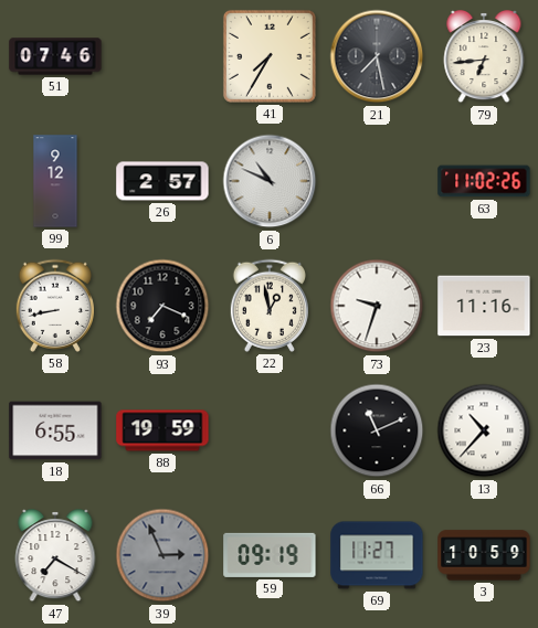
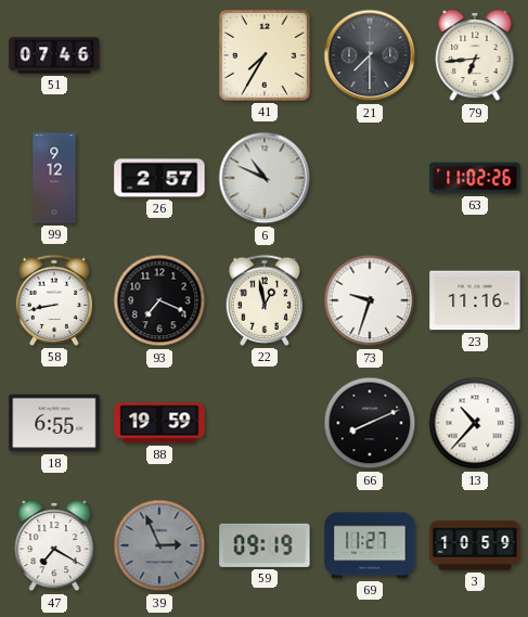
21: 7:28 -> 7:30
66: 11:11 -> 8:11
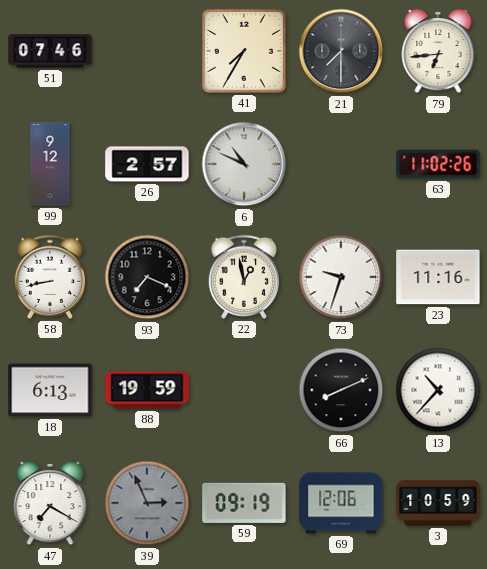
18: 6:55 -> 6:13
69: 11:27 -> 12:06
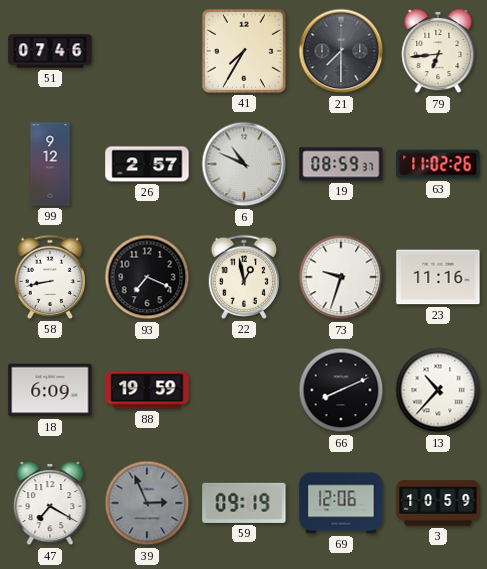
19: none -> 08:59
18: 6:13 -> 6:09
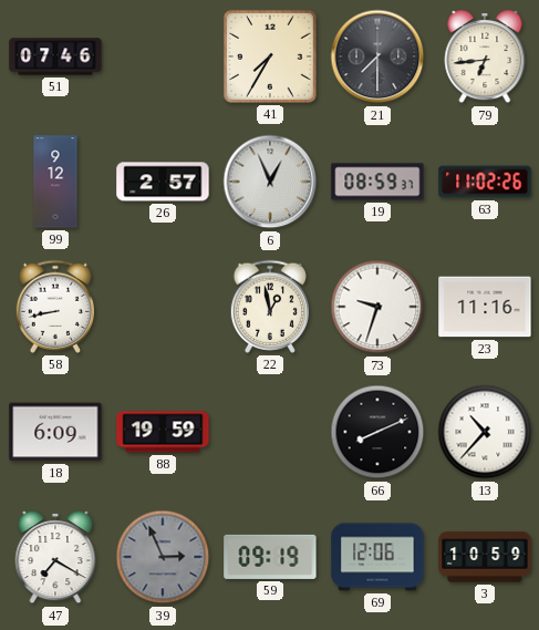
6: 10:49 -> 12:56
93: 7:19 -> none
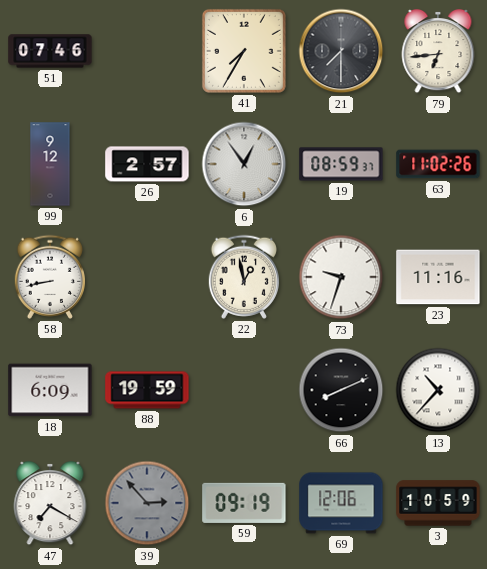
6: 12:56 -> 12:54
39: 2:56 -> 2:53
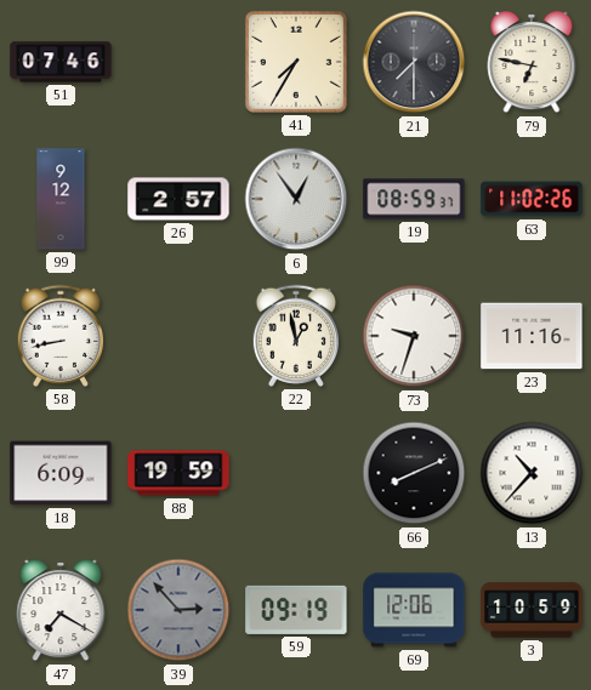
79: 6:44 -> 6:47
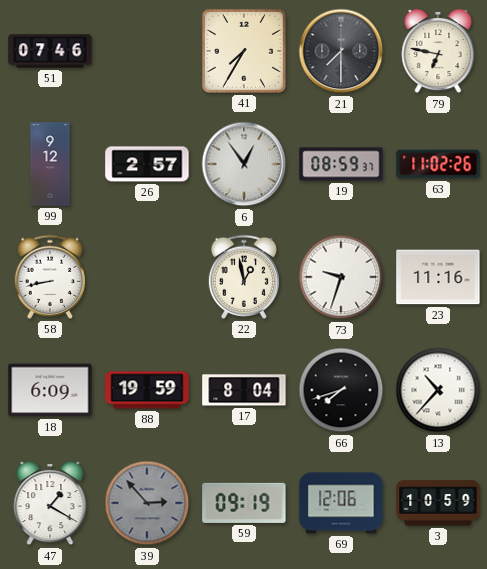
17: none -> 8:04
66: 8:11 -> 7:42
47: 7:20 -> 1:20
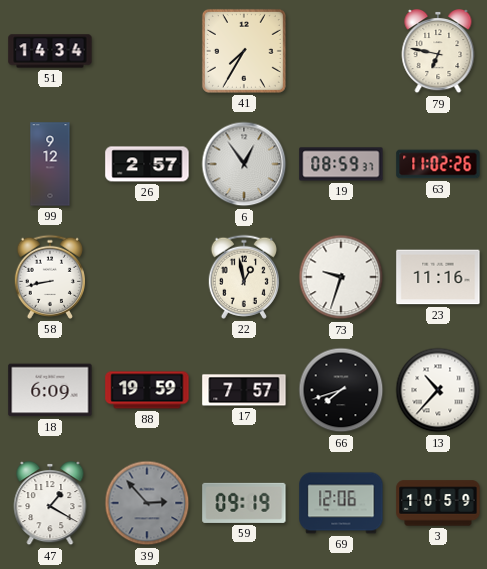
51: 07:46 -> 14:34
21: 7:30 -> none
17: 8:04 -> 7:57
